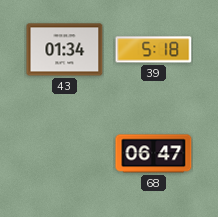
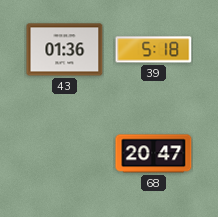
43: 01:34 -> 01:36
68: 06:47 -> 20:47
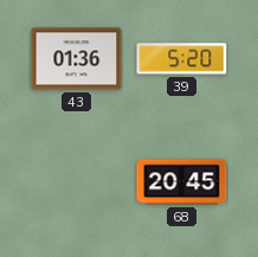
39: 5:18 -> 5:20
68: 20:47 -> 20:45
